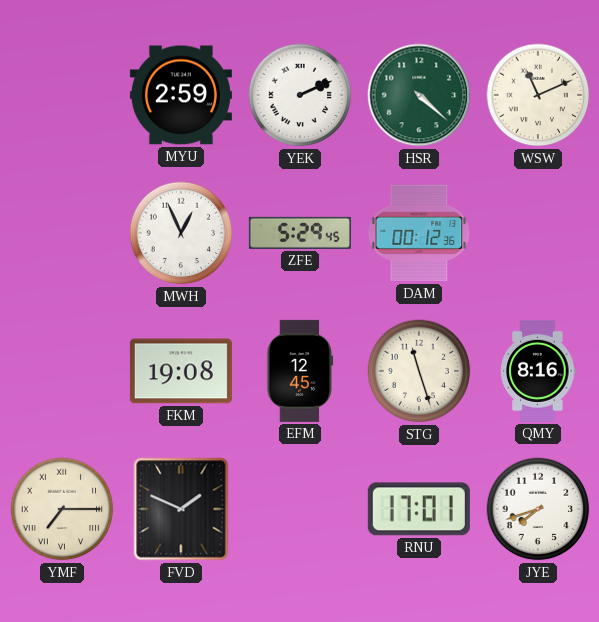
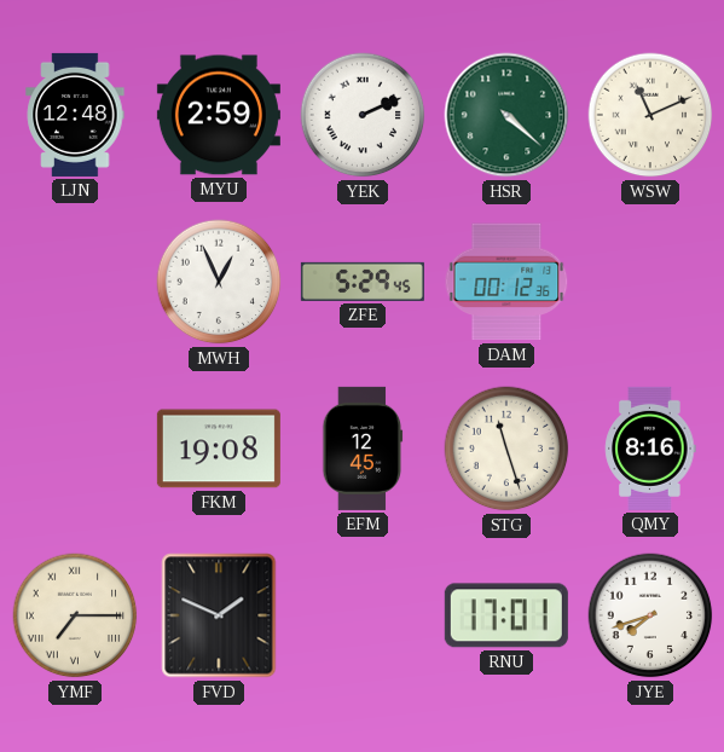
LJN: none -> 12:48
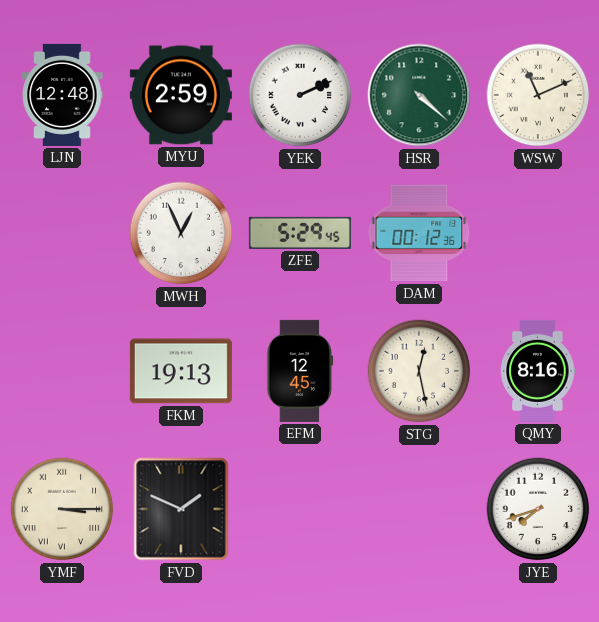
FKM: 19:08 -> 19:13
STG: 11:27 -> 12:28
YMF: 7:15 -> 3:15
RNU: 17:01 -> none
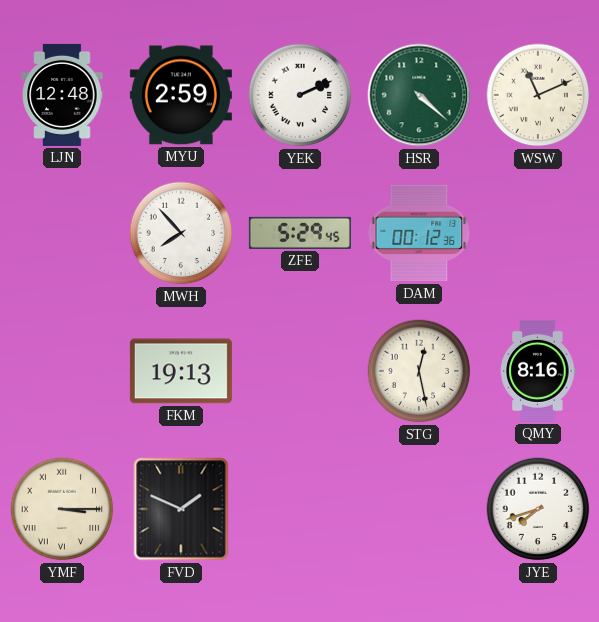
MWH: 12:56 -> 7:53
EFM: 12:45 -> none
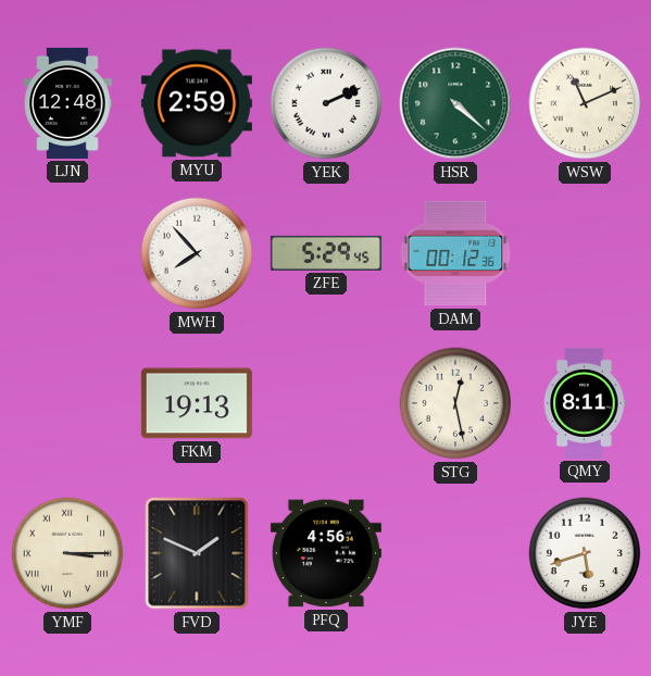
QMY: 8:16 -> 8:11
PFQ: none -> 4:56
JYE: 7:42 -> 5:42
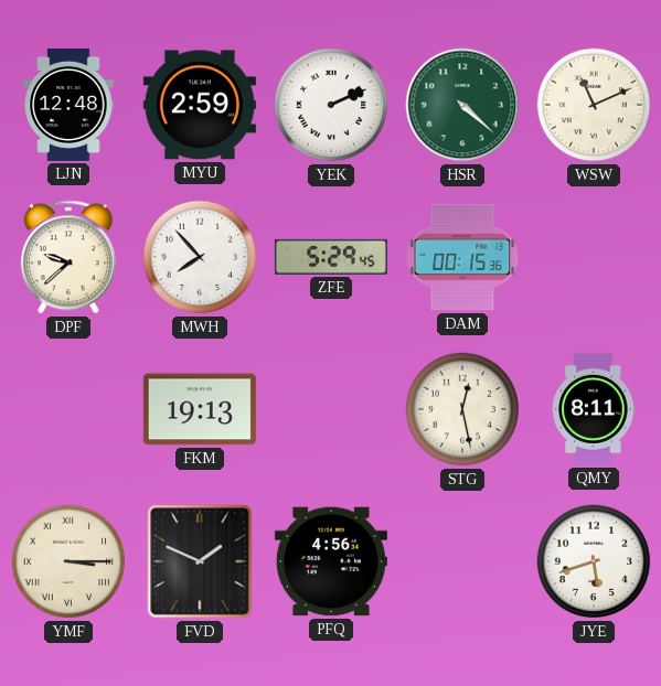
DPF: none -> 9:38
DAM: 00:12 -> 00:15
